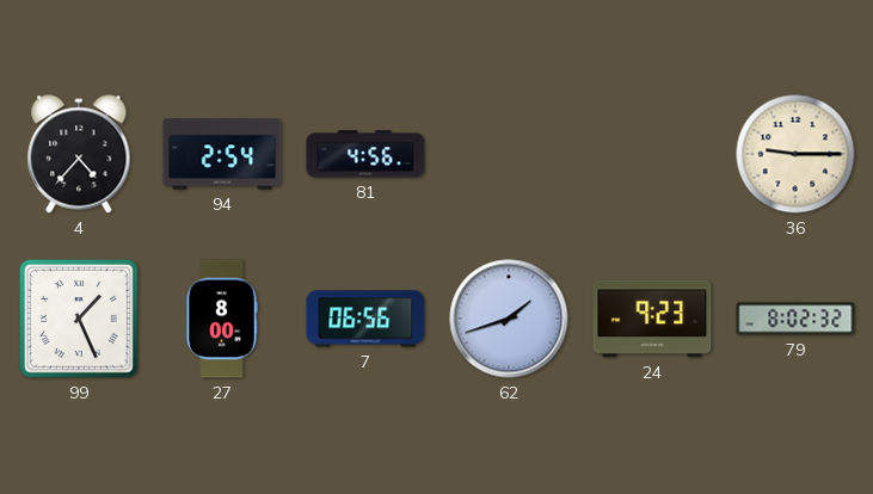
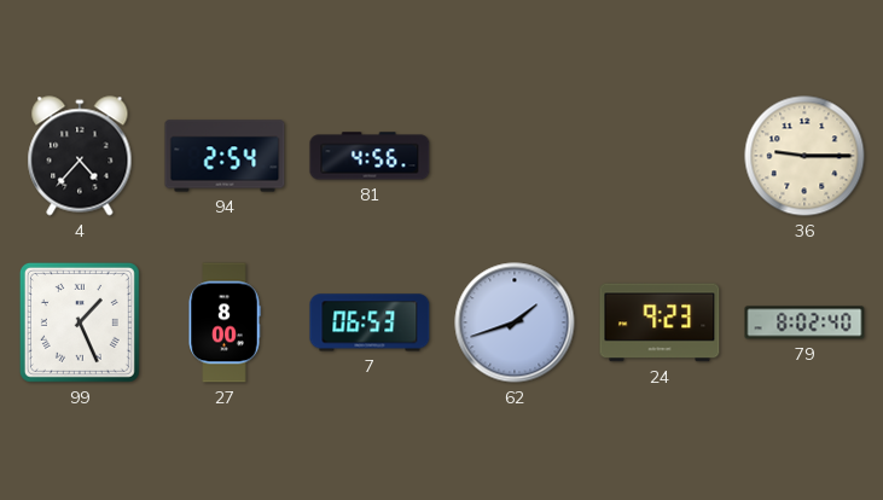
7: 06:56 -> 06:53
79: 8:02:32 -> 8:02:40
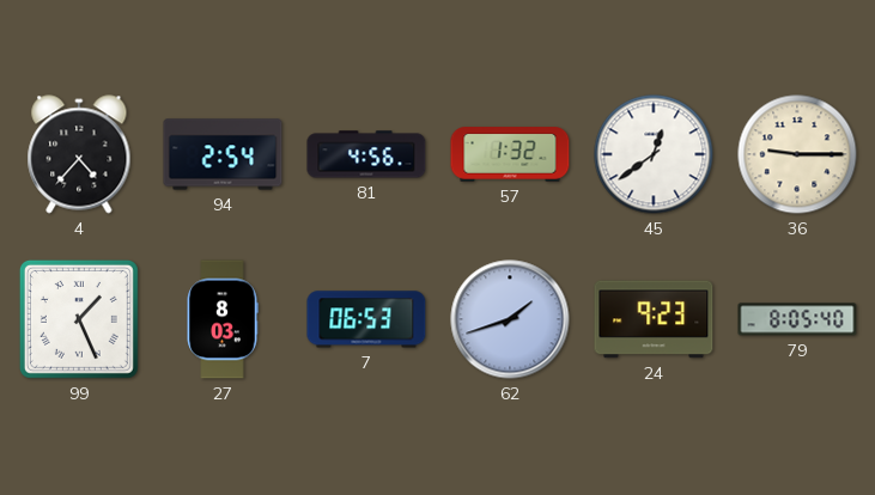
57: none -> 1:32
45: none -> 12:39
27: 8:00 -> 8:03
79: 8:02 -> 8:05
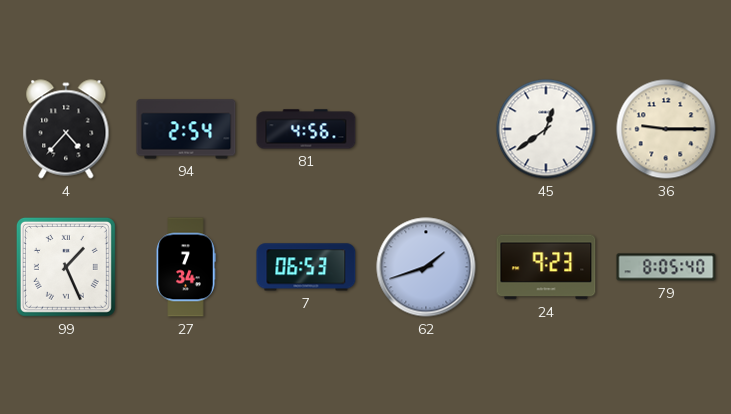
57: 1:32 -> none
27: 8:03 -> 7:34
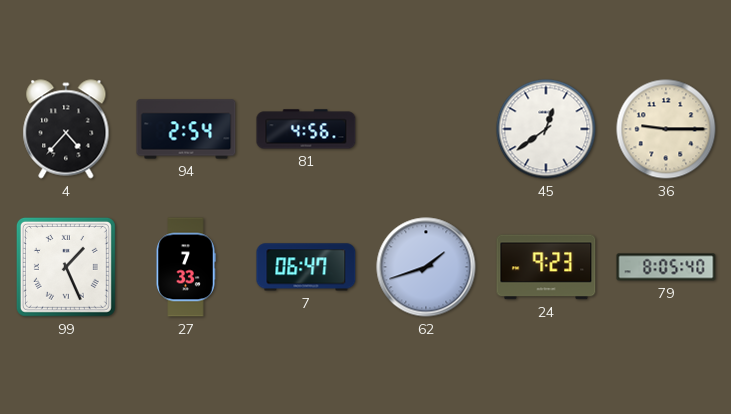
27: 7:34 -> 7:33
7: 06:53 -> 06:47
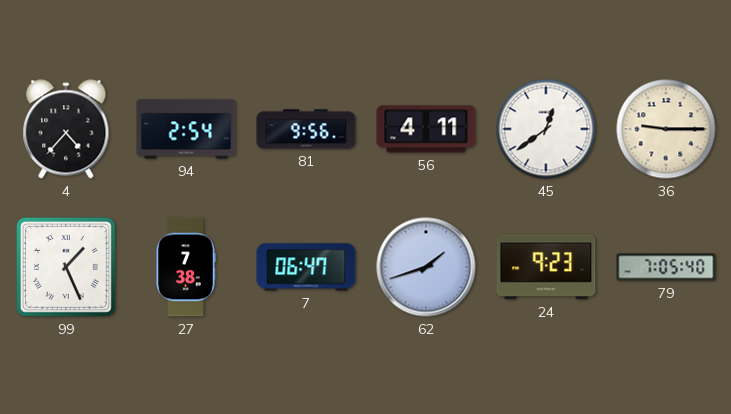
81: 4:56 -> 9:56
56: none -> 4:11
27: 7:33 -> 7:38
79: 8:05 -> 7:05
